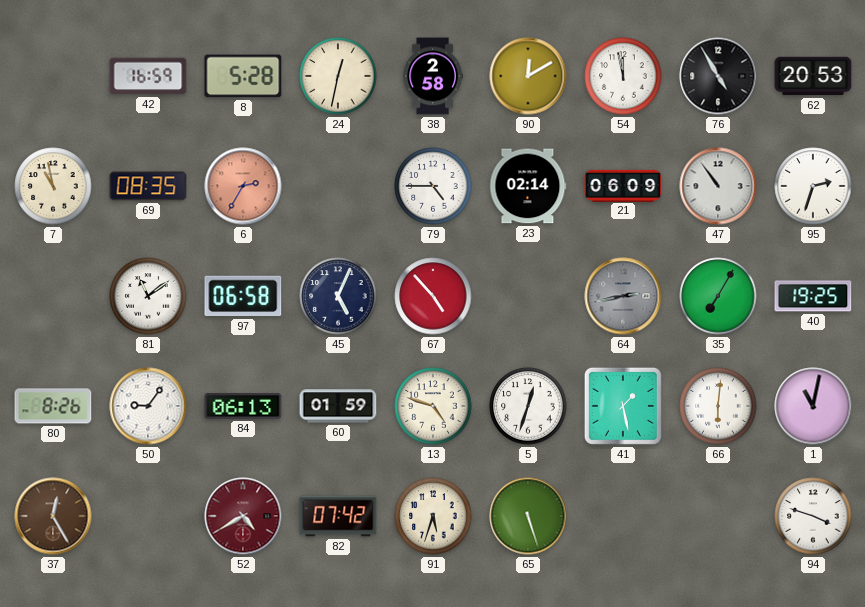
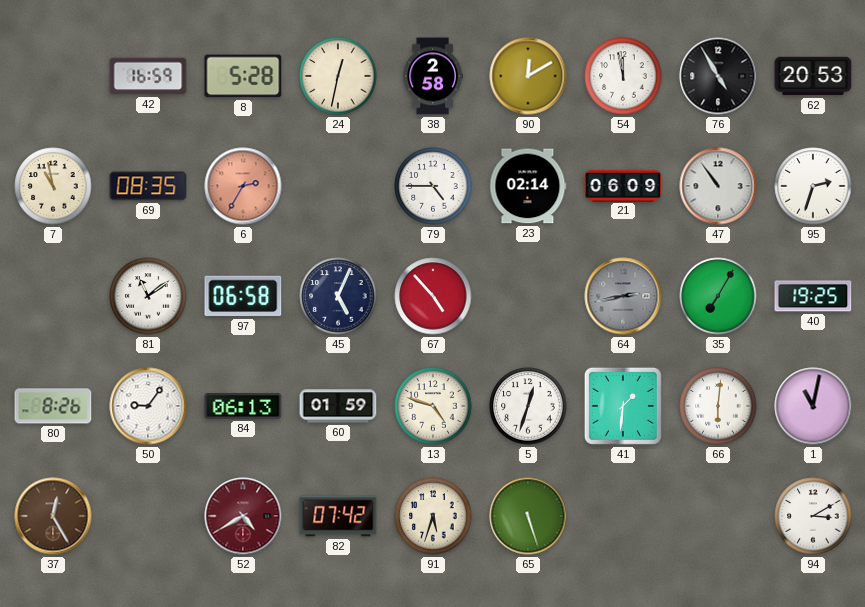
41: 1:28 -> 1:31
94: 3:48 -> 3:10
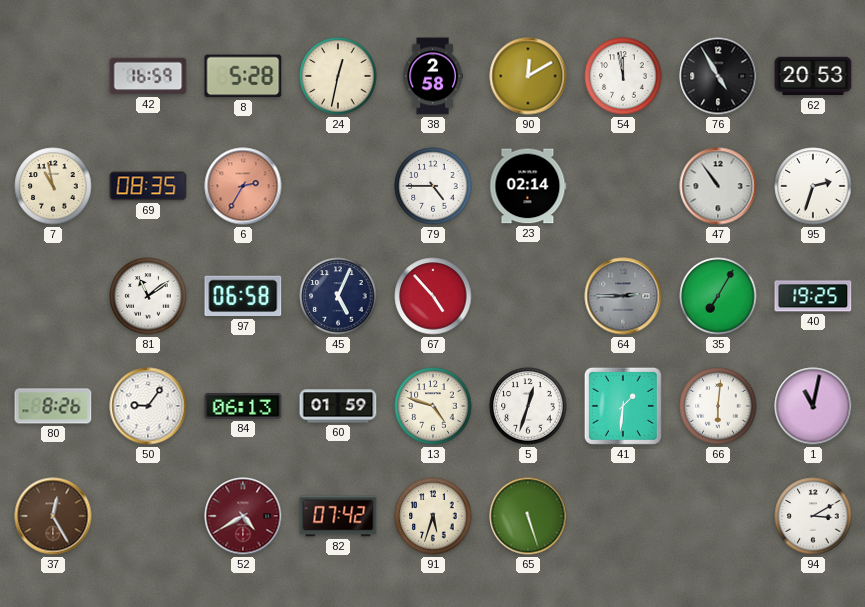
21: 06:09 -> none
64: 2:43 -> 2:45
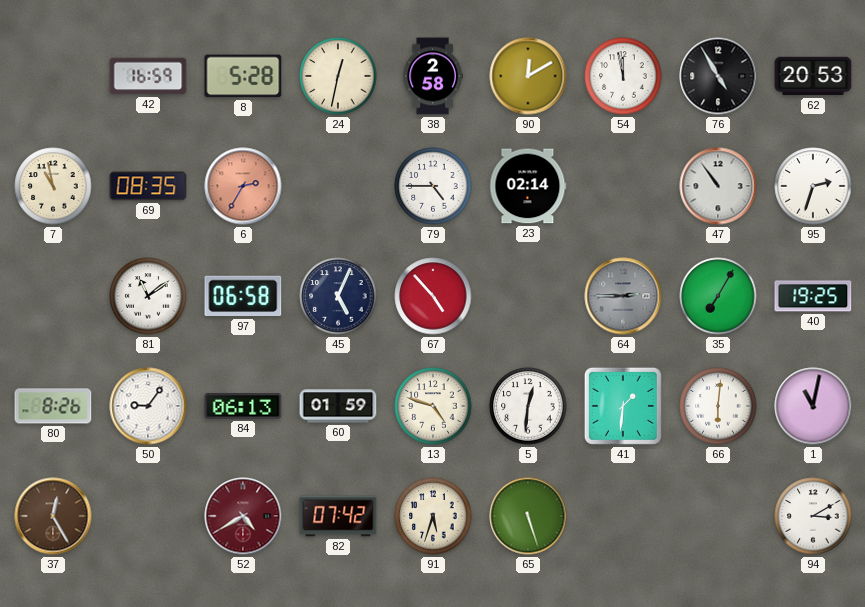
5: 12:33 -> 12:31
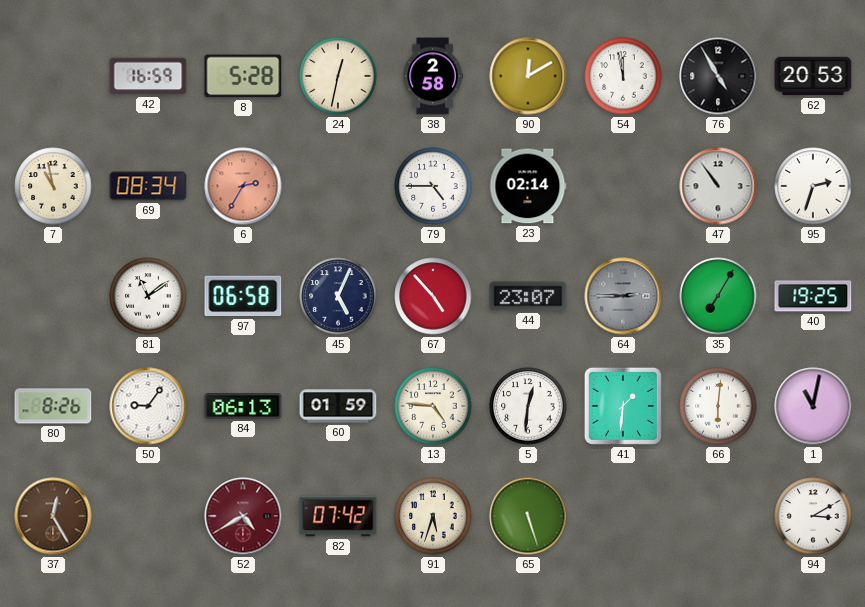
69: 08:35 -> 08:34
44: none -> 23:07
13: 4:48 -> 4:46
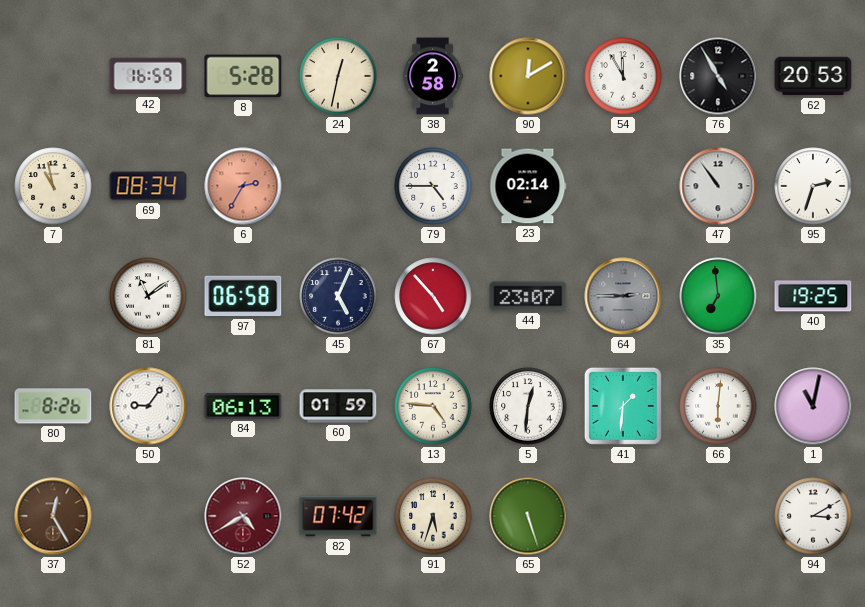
54: 11:58 -> 11:55
35: 7:05 -> 6:59
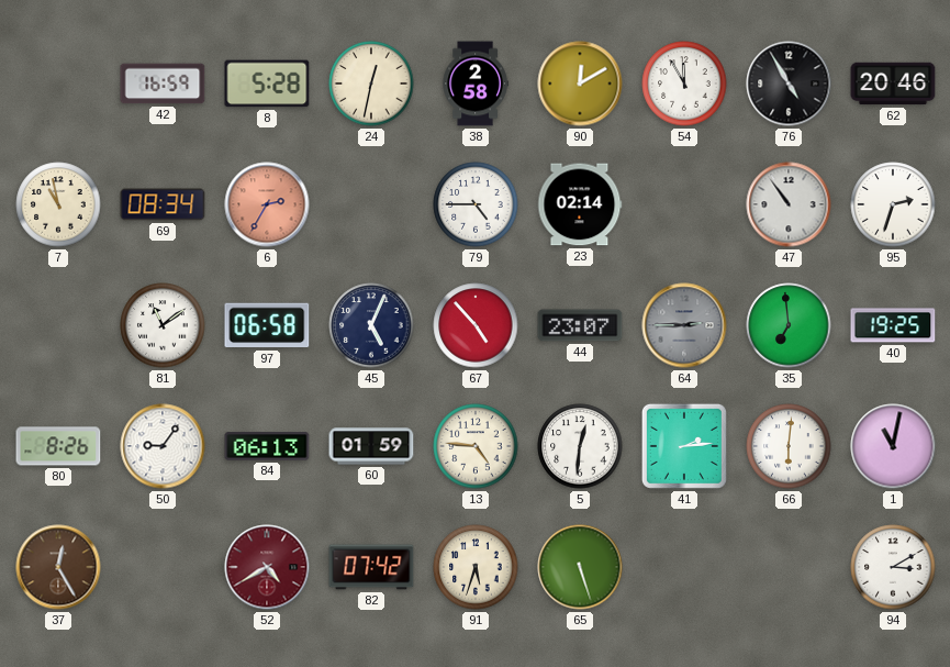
62: 20:53 -> 20:46
41: 1:31 -> 2:14
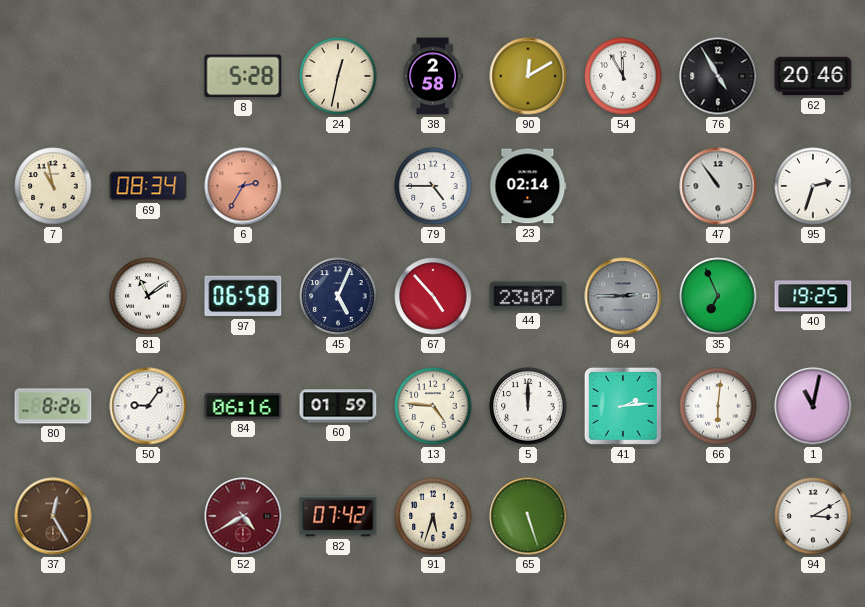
42: 16:59 -> none
35: 6:59 -> 6:56
84: 06:13 -> 06:16
5: 12:31 -> 12:00
